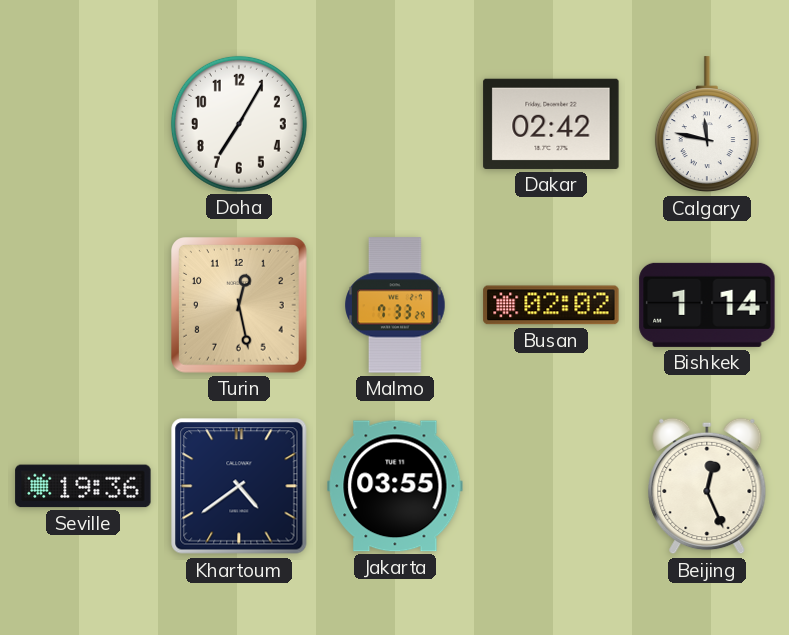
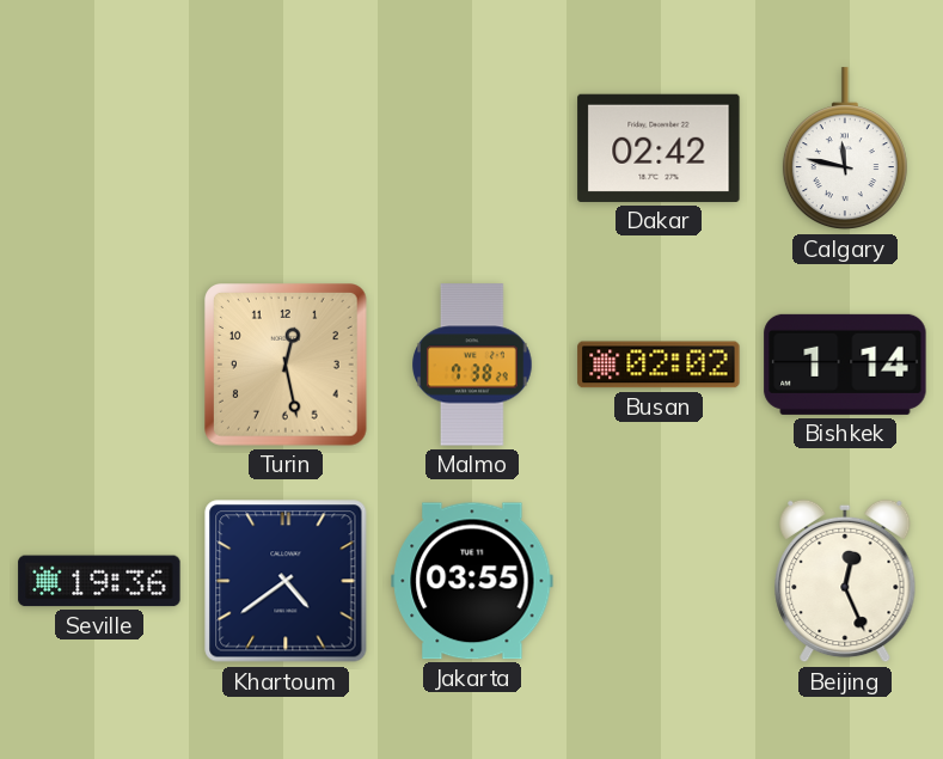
Doha: 7:05 -> none
Malmo: 7:33 -> 7:38
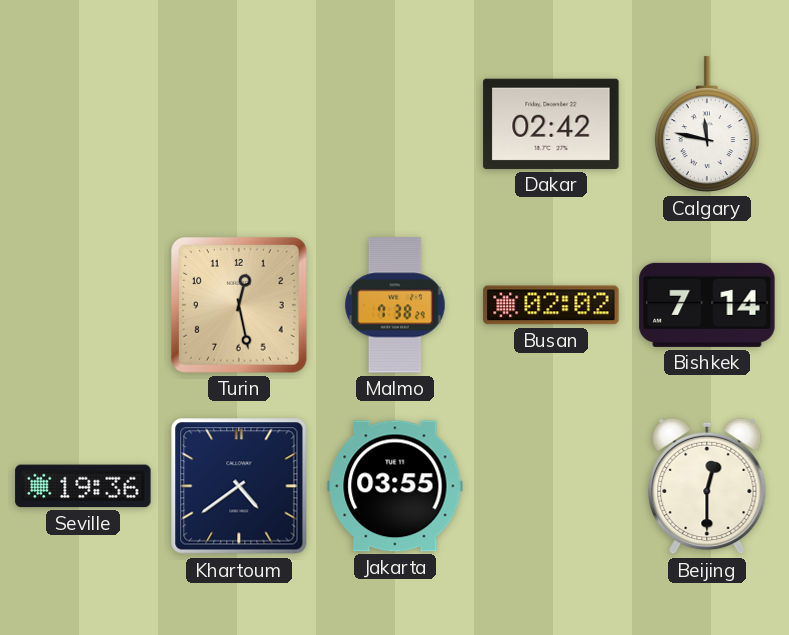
Bishkek: 1:14 -> 7:14
Beijing: 12:26 -> 12:30
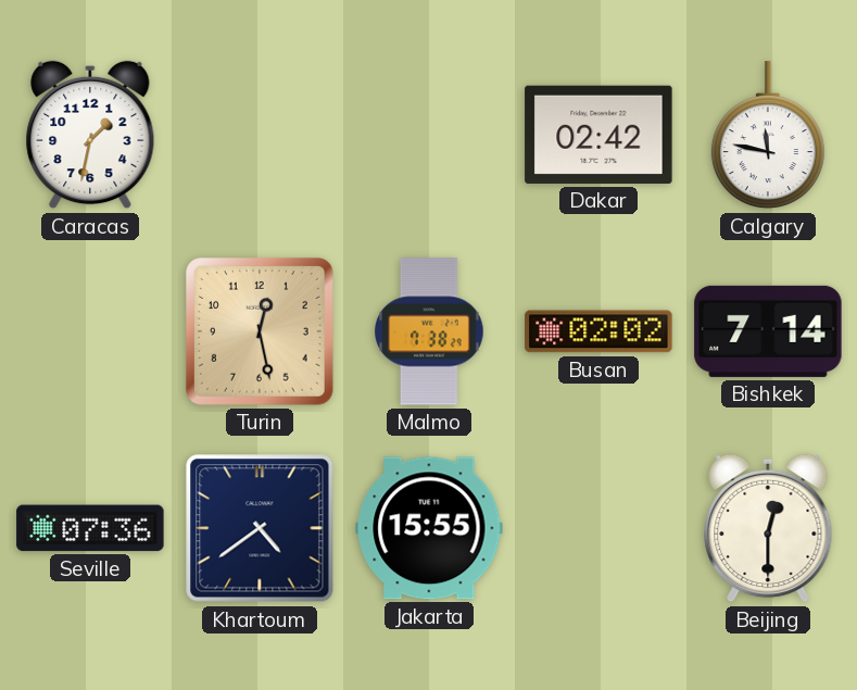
Caracas: none -> 1:32
Seville: 19:36 -> 07:36
Jakarta: 03:55 -> 15:55
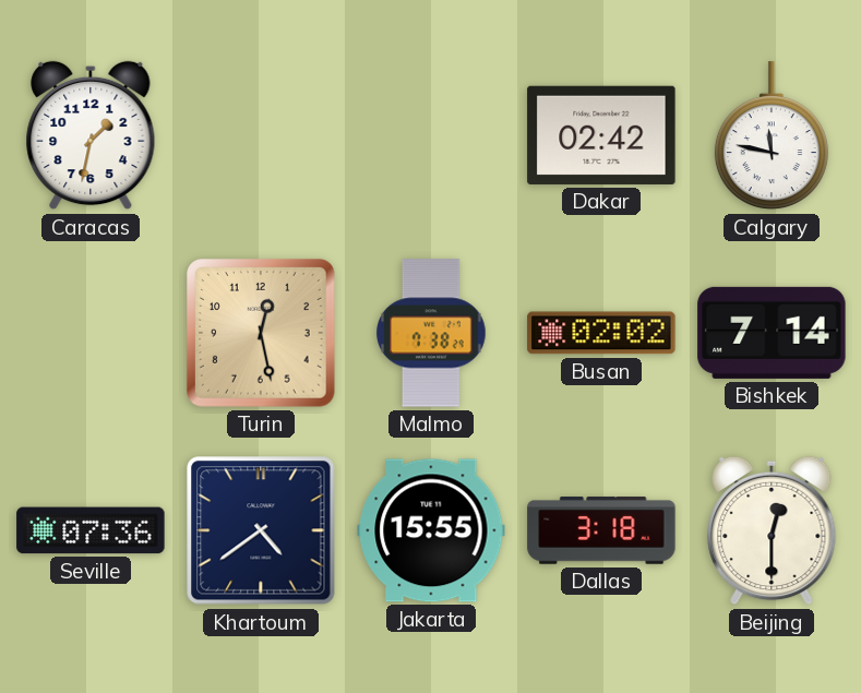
Dallas: none -> 3:18
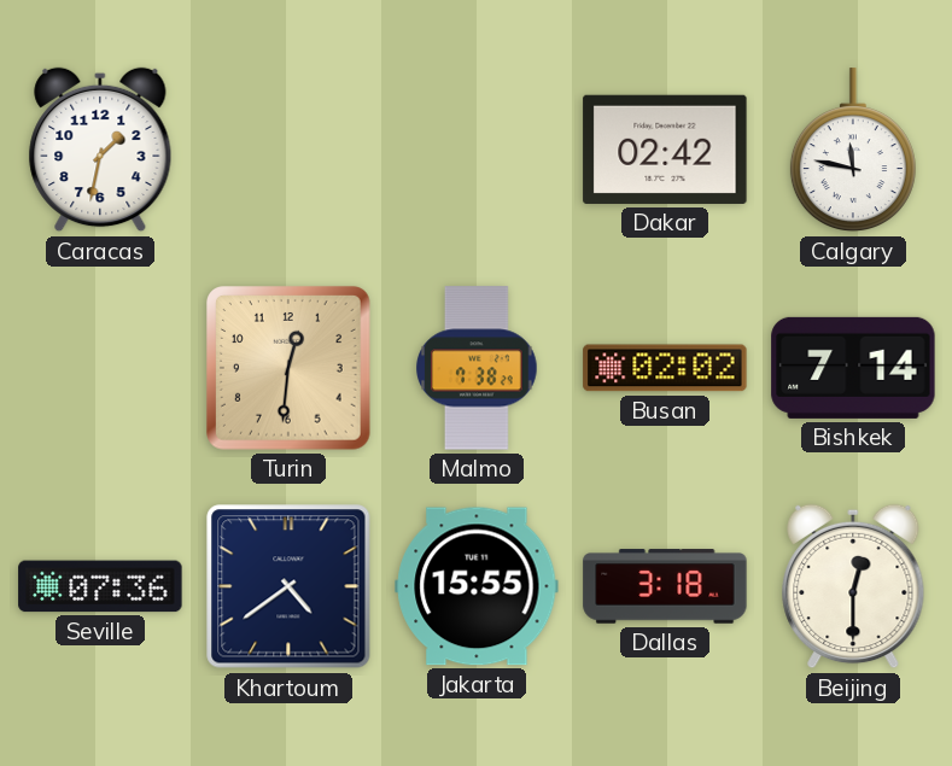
Turin: 12:28 -> 12:31
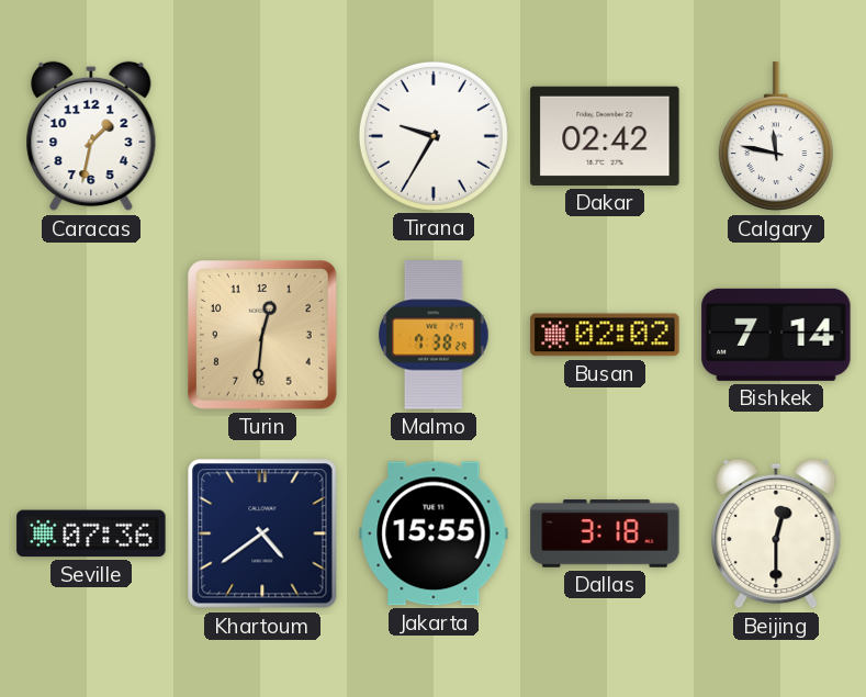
Tirana: none -> 9:35
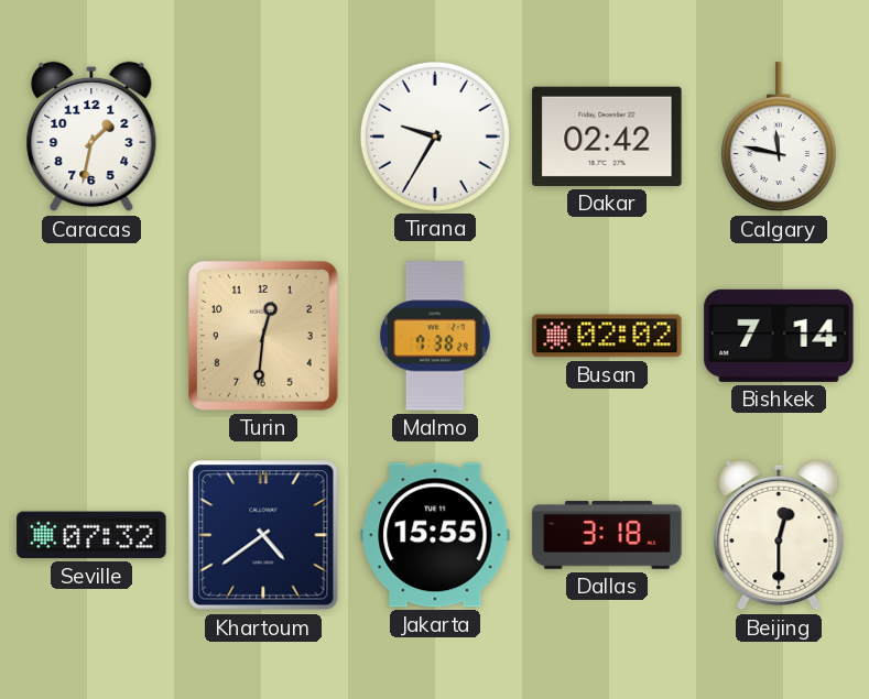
Seville: 07:36 -> 07:32
